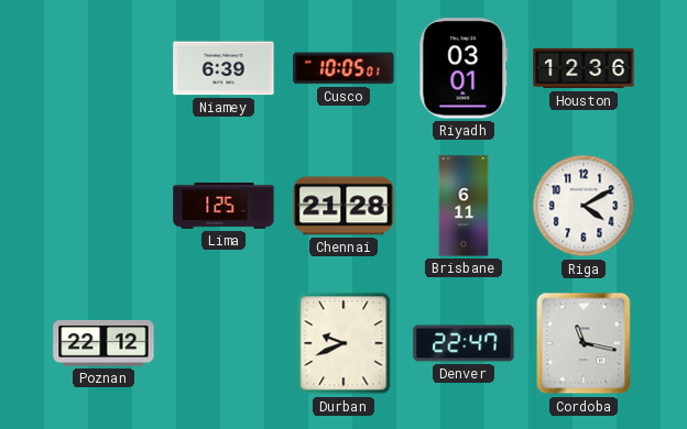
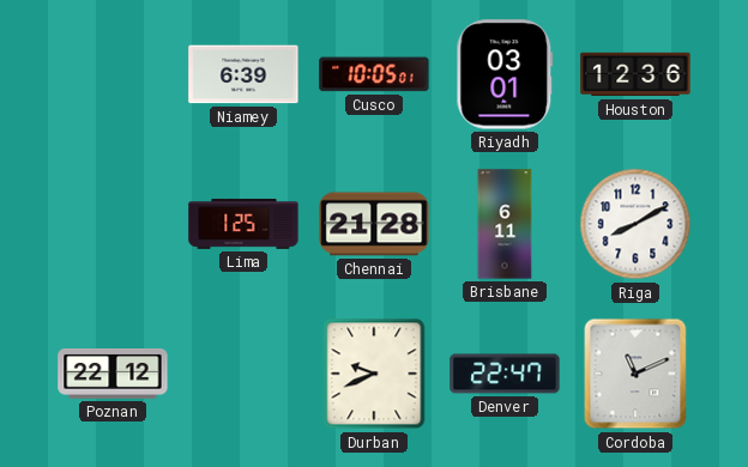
Riga: 4:10 -> 8:10
Cordoba: 11:17 -> 11:11
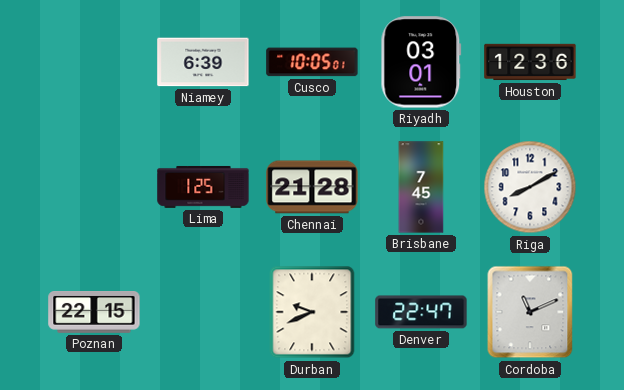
Brisbane: 6:11 -> 7:45
Poznan: 22:12 -> 22:15
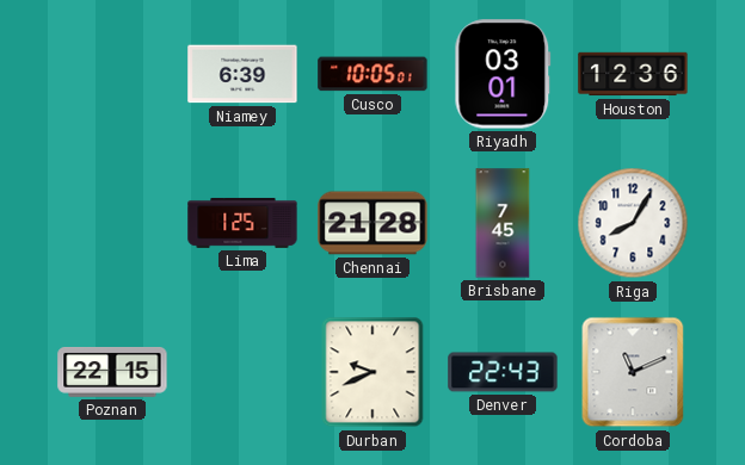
Riga: 8:10 -> 8:05
Denver: 22:47 -> 22:43
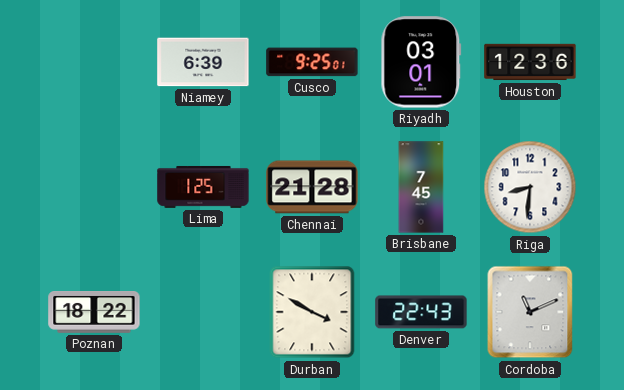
Cusco: 10:05 -> 9:25
Riga: 8:05 -> 8:31
Poznan: 22:15 -> 18:22
Durban: 9:41 -> 3:50
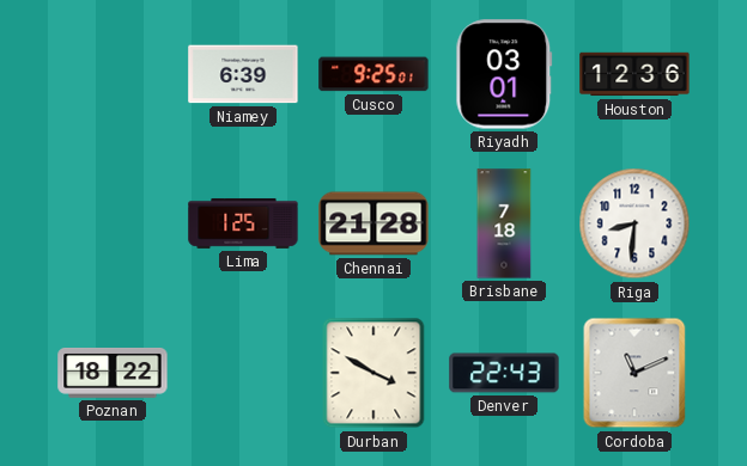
Brisbane: 7:45 -> 7:18
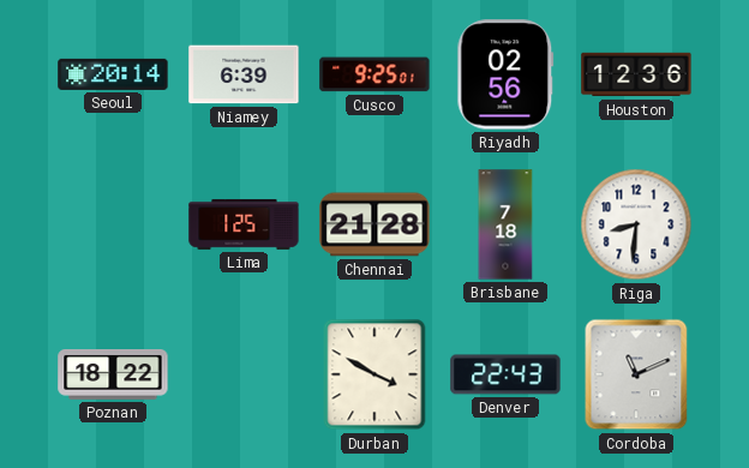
Seoul: none -> 20:14
Riyadh: 03:01 -> 02:56
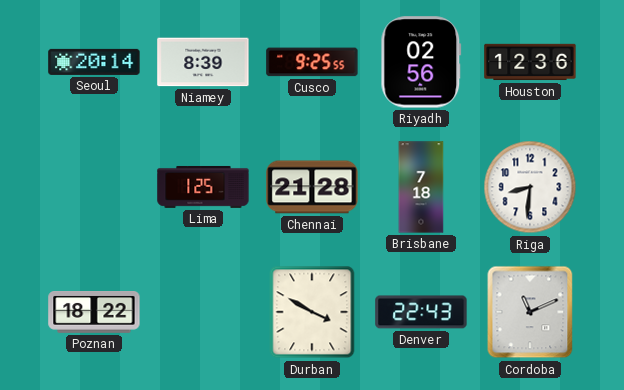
Niamey: 6:39 -> 8:39
Cusco: 9:25:01 -> 9:25:55
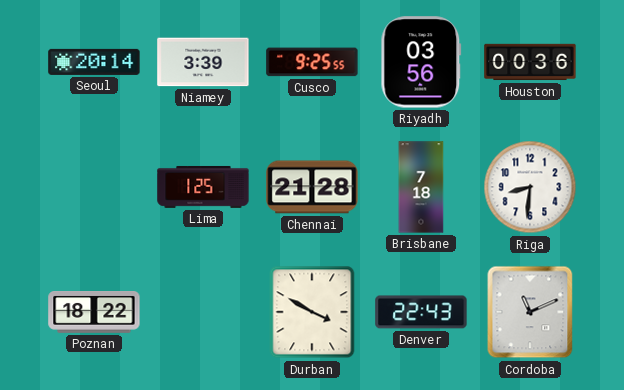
Niamey: 8:39 -> 3:39
Riyadh: 02:56 -> 03:56
Houston: 12:36 -> 00:36
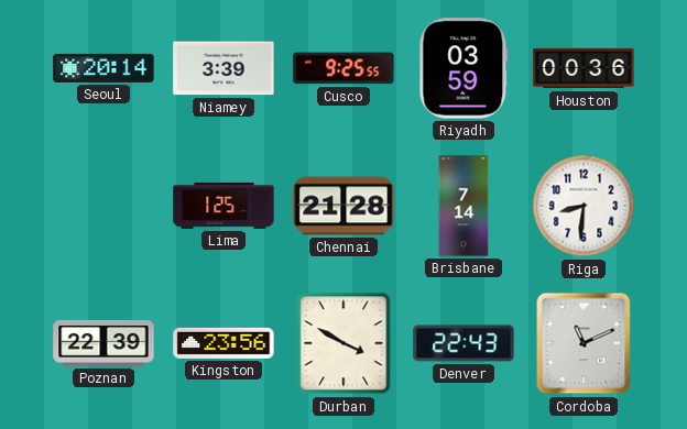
Riyadh: 03:56 -> 03:59
Brisbane: 7:18 -> 7:14
Poznan: 18:22 -> 22:39
Kingston: none -> 23:56
